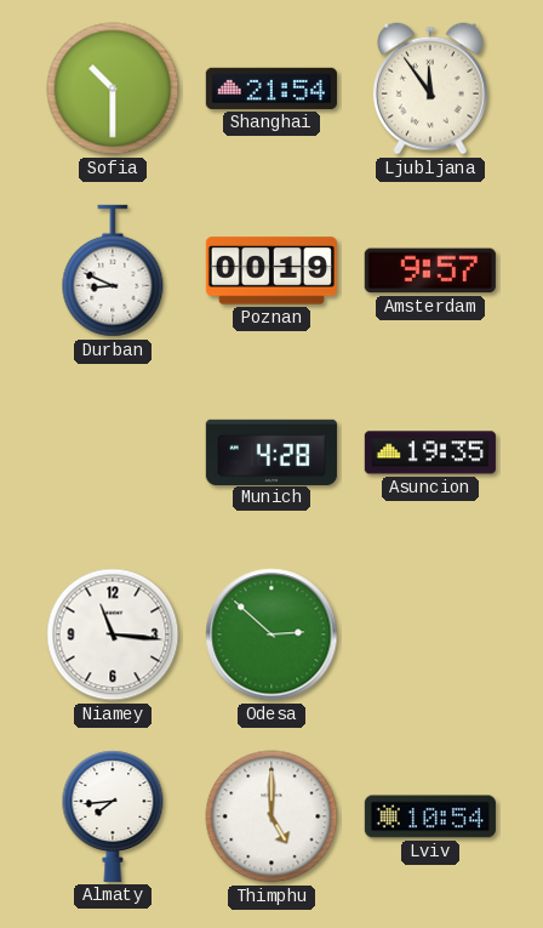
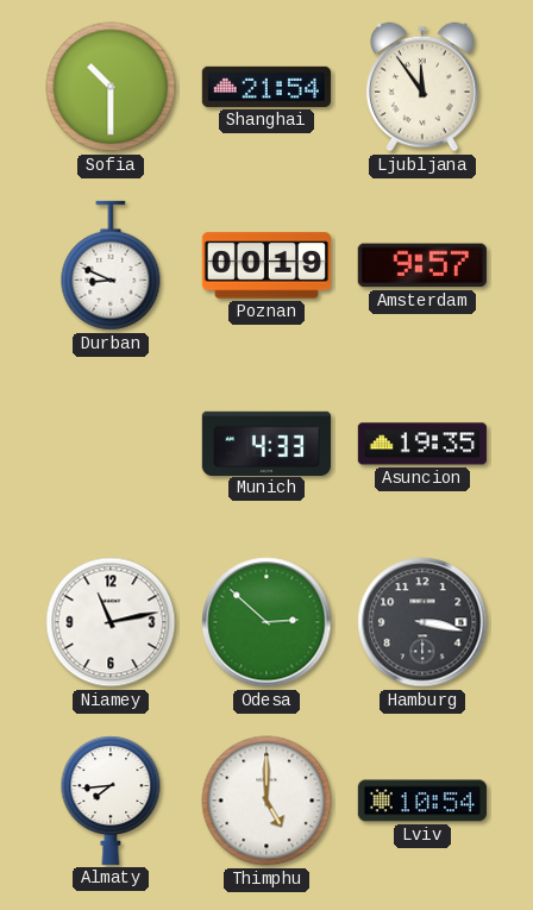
Munich: 4:28 -> 4:33
Niamey: 11:16 -> 11:13
Hamburg: none -> 3:17
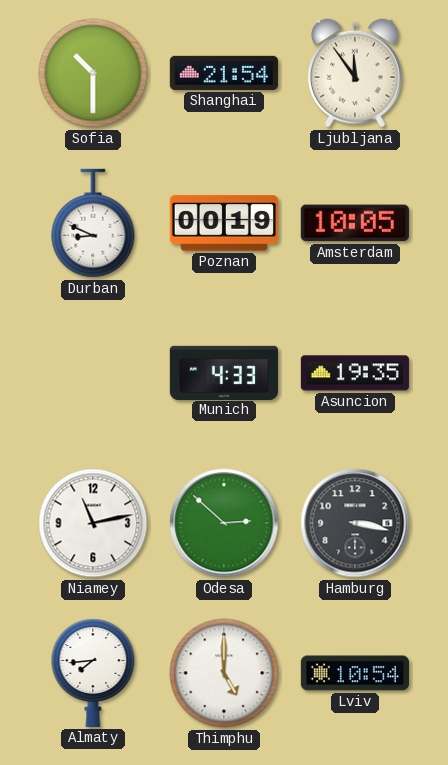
Amsterdam: 9:57 -> 10:05
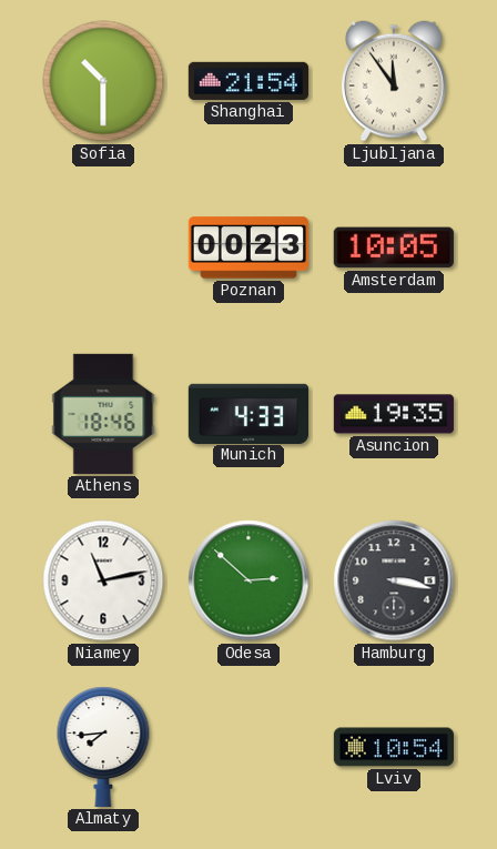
Durban: 8:49 -> none
Poznan: 00:19 -> 00:23
Athens: none -> 18:46
Thimphu: 5:00 -> none
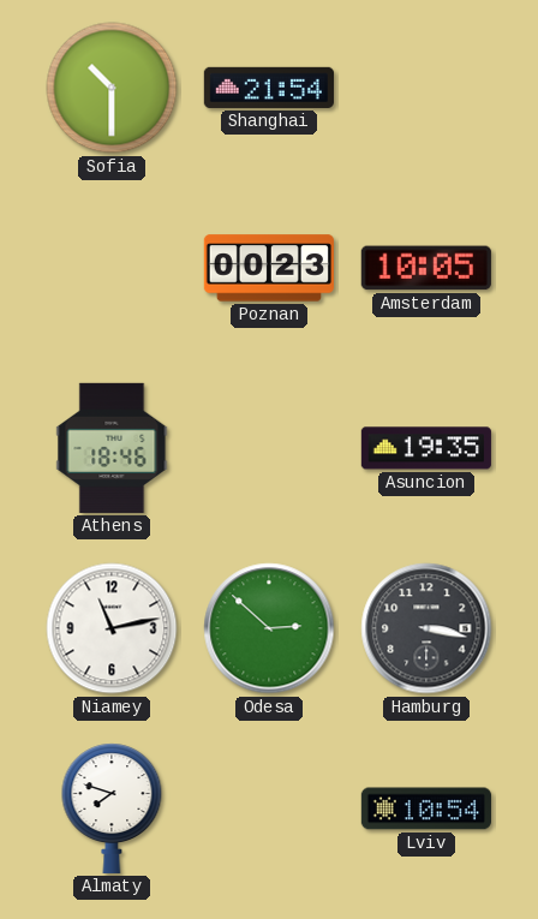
Ljubljana: 11:54 -> none
Munich: 4:33 -> none
Almaty: 7:44 -> 7:48
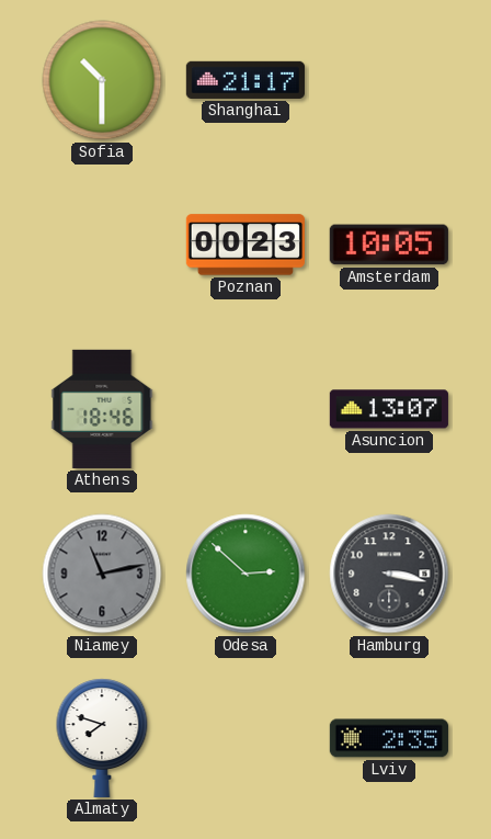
Shanghai: 21:54 -> 21:17
Asuncion: 19:35 -> 13:07
Niamey dial: white -> grey
Lviv: 10:54 -> 2:35
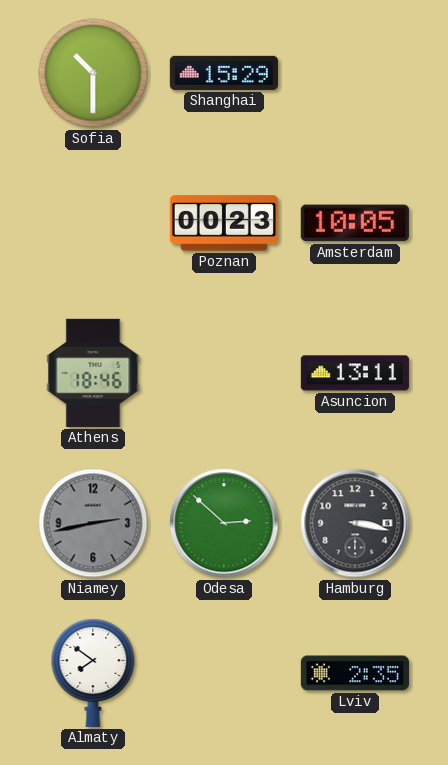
Shanghai: 21:17 -> 15:29
Asuncion: 13:07 -> 13:11
Niamey: 11:13 -> 2:43
Almaty: 7:48 -> 7:51
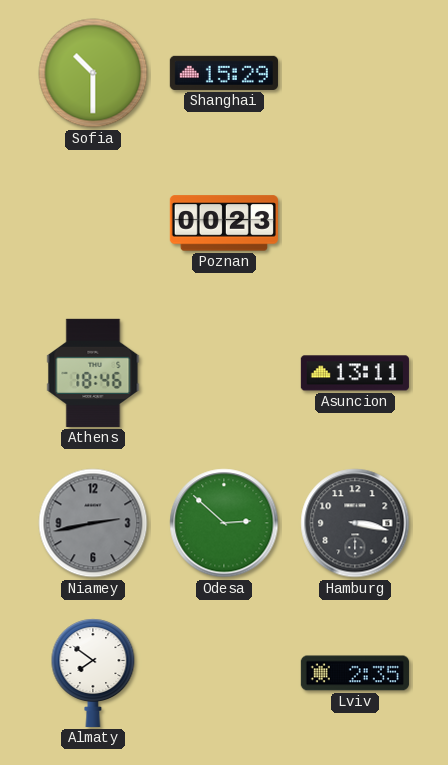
Amsterdam: 10:05 -> none
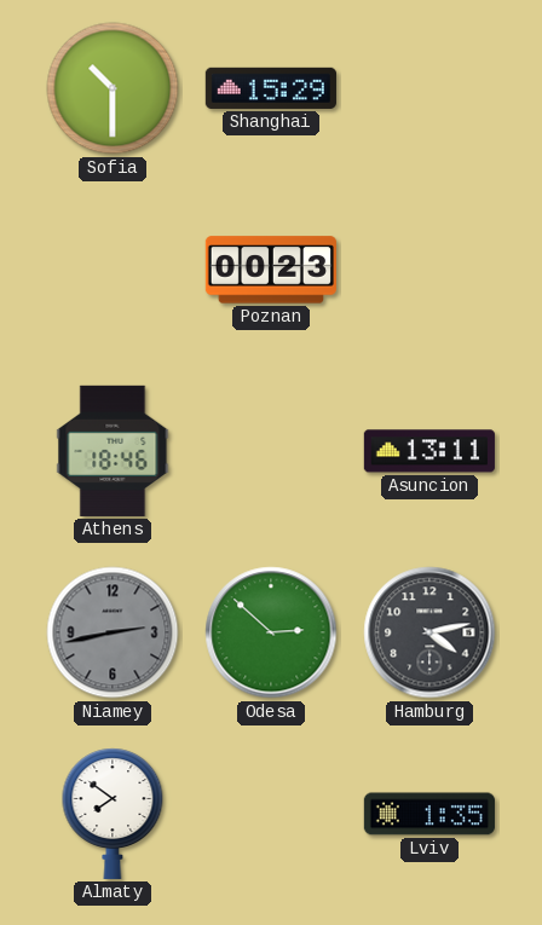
Hamburg: 3:17 -> 4:13
Lviv: 2:35 -> 1:35
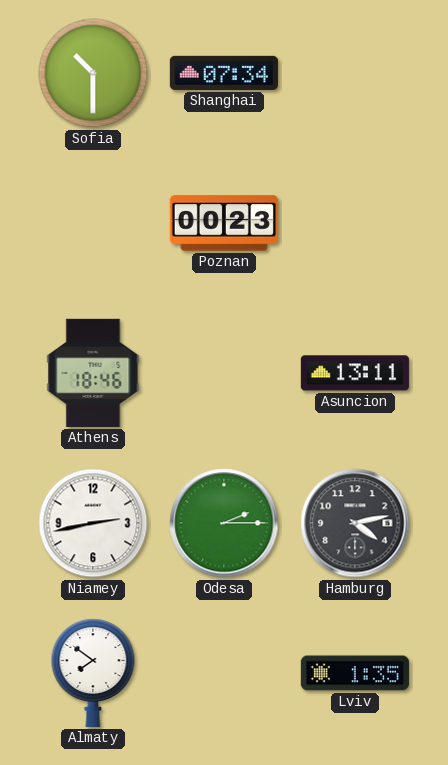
Shanghai: 15:29 -> 07:34
Niamey dial: grey -> white
Odesa: 2:52 -> 2:15
